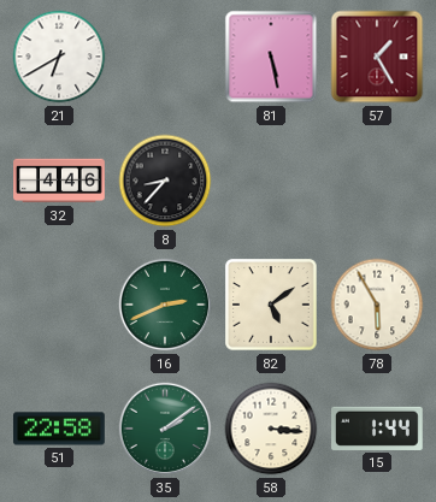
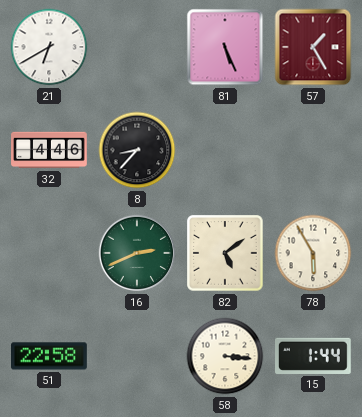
81: 5:28 -> 5:26
35: 2:09 -> none
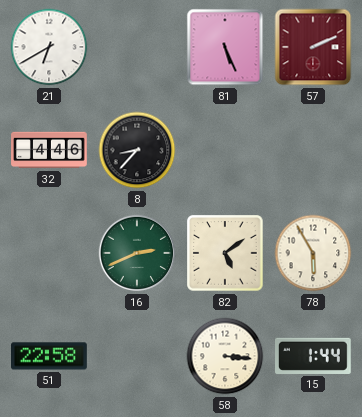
57: 1:25 -> 2:11
